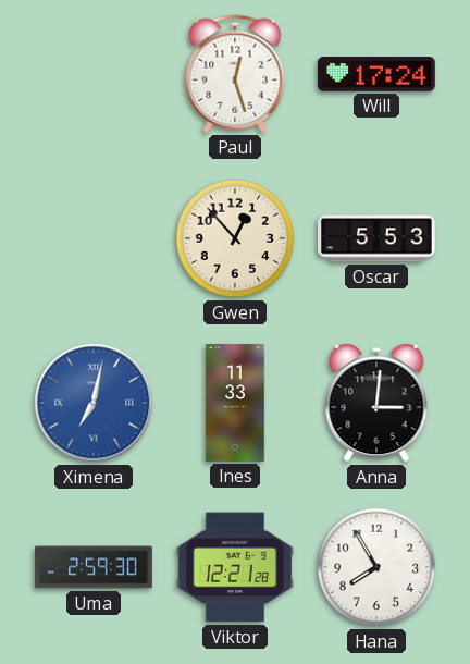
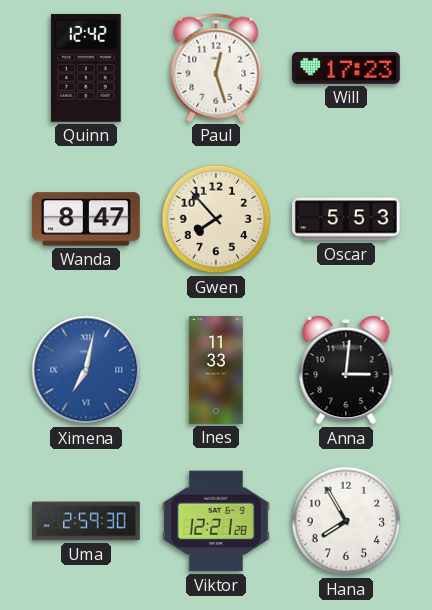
Quinn: none -> 12:42
Will: 17:24 -> 17:23
Wanda: none -> 8:47
Gwen: 12:53 -> 7:53
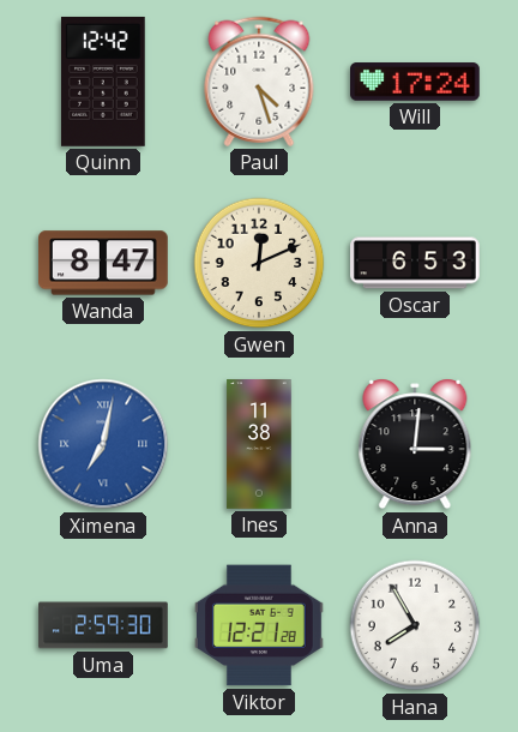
Paul: 12:27 -> 4:27
Will: 17:23 -> 17:24
Gwen: 7:53 -> 12:11
Oscar: 5:53 -> 6:53
Ines: 11:33 -> 11:38
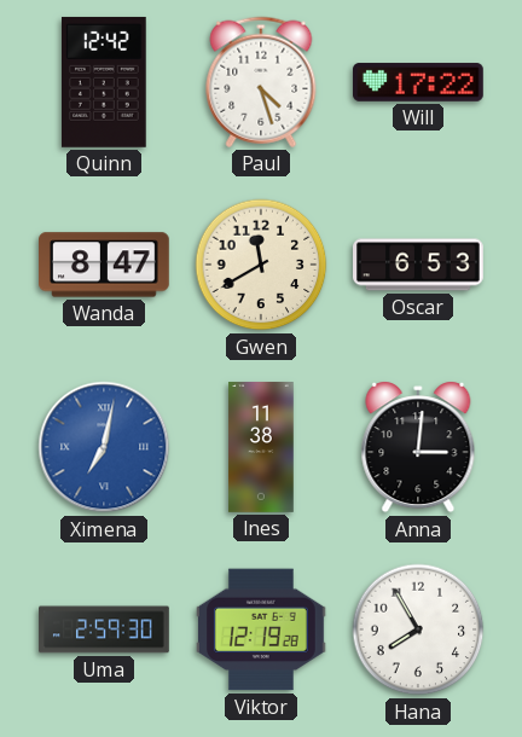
Will: 17:24 -> 17:22
Gwen: 12:11 -> 11:40
Viktor: 12:21 -> 12:19
